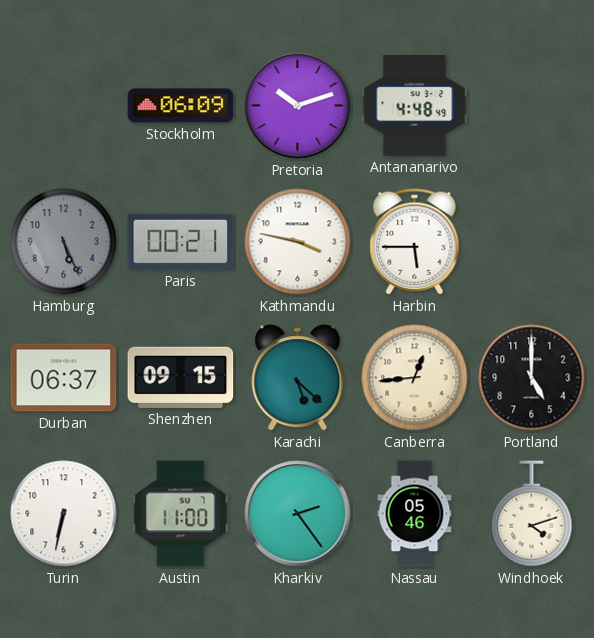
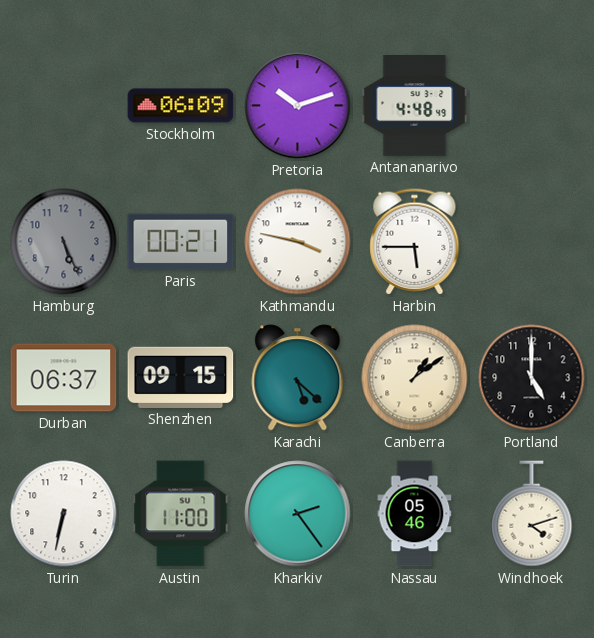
Canberra: 12:44 -> 1:09
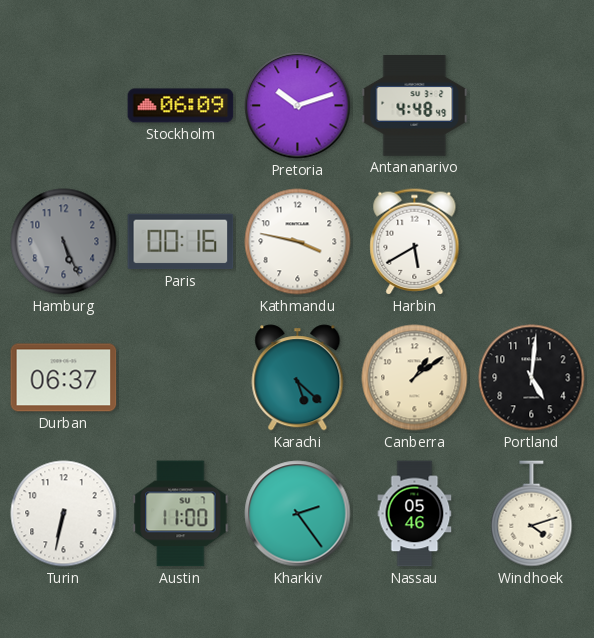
Paris: 00:21 -> 00:16
Harbin: 5:45 -> 5:40
Shenzhen: 09:15 -> none
Portland: 5:00 -> 5:01
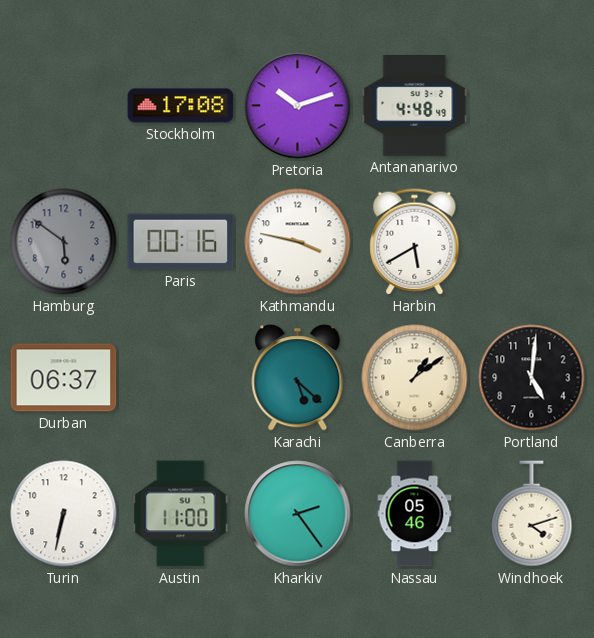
Stockholm: 06:09 -> 17:08
Hamburg: 5:26 -> 5:51
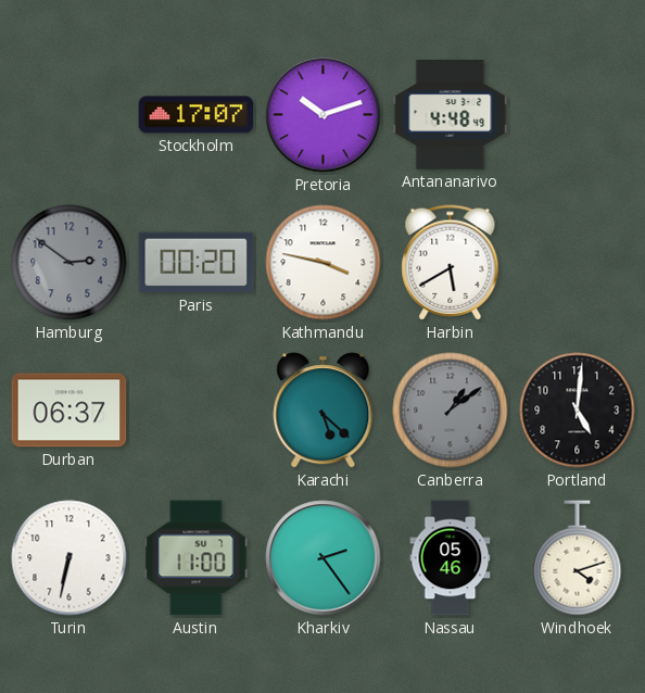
Stockholm: 17:08 -> 17:07
Hamburg: 5:51 -> 2:51
Paris: 00:16 -> 00:20
Canberra dial: cream -> grey
